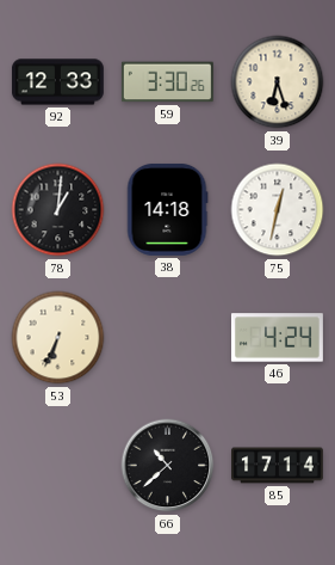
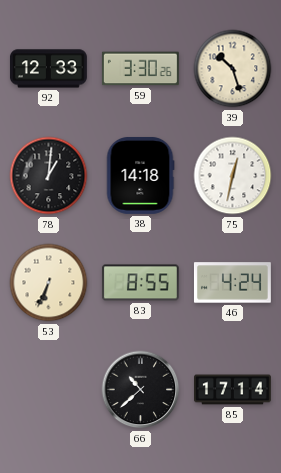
39: 6:27 -> 10:27
83: none -> 8:55
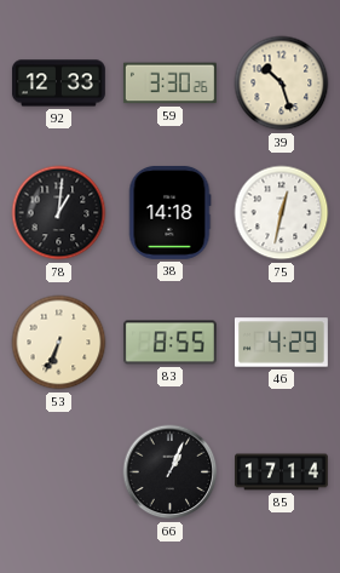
46: 4:24 -> 4:29
66: 10:38 -> 1:04
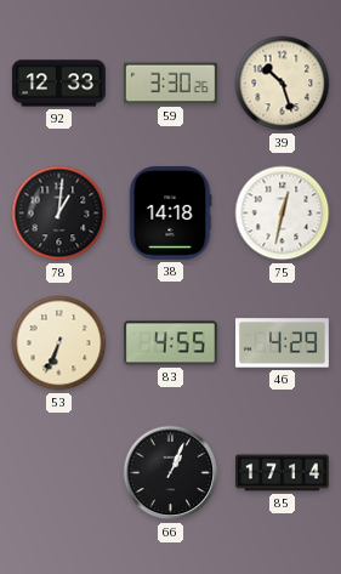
83: 8:55 -> 4:55
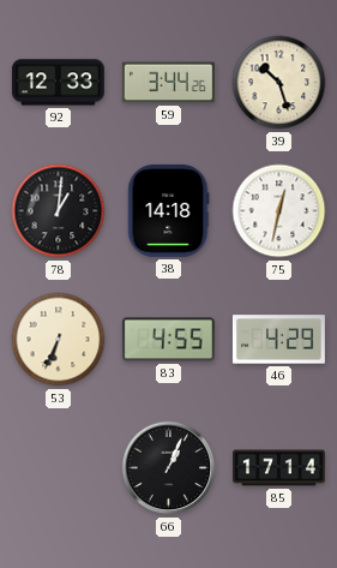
59: 3:30 -> 3:44
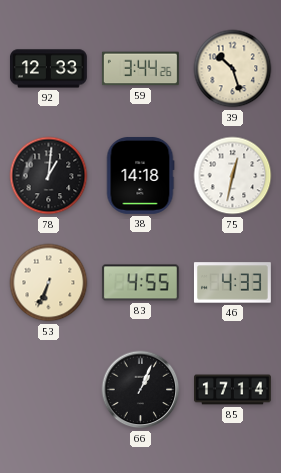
46: 4:29 -> 4:33
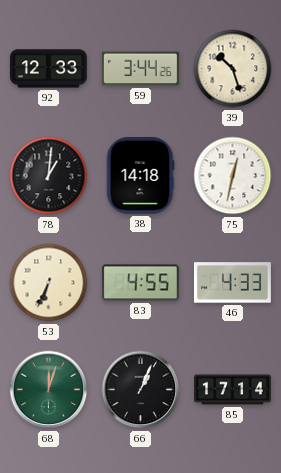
68: none -> 12:03
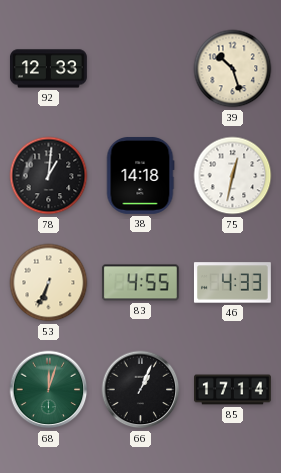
59: 3:44 -> none
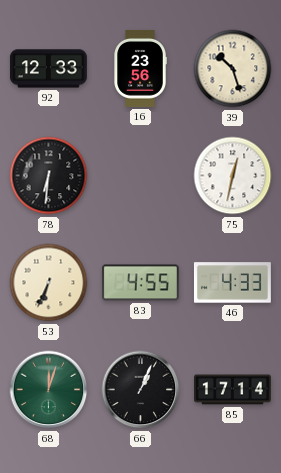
16: none -> 23:56
78: 1:01 -> 6:31
38: 14:18 -> none
